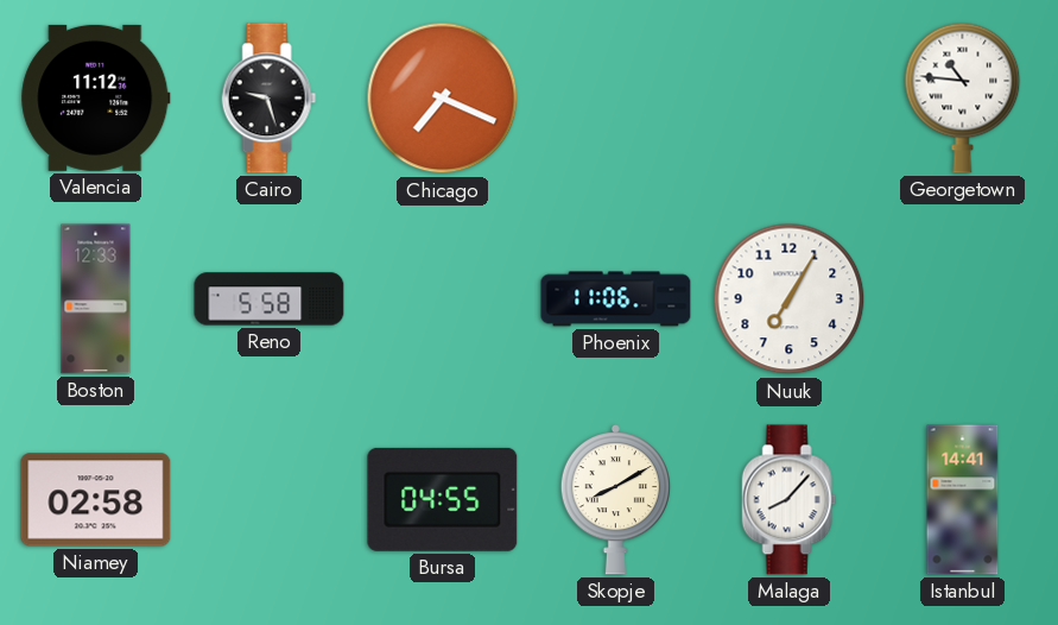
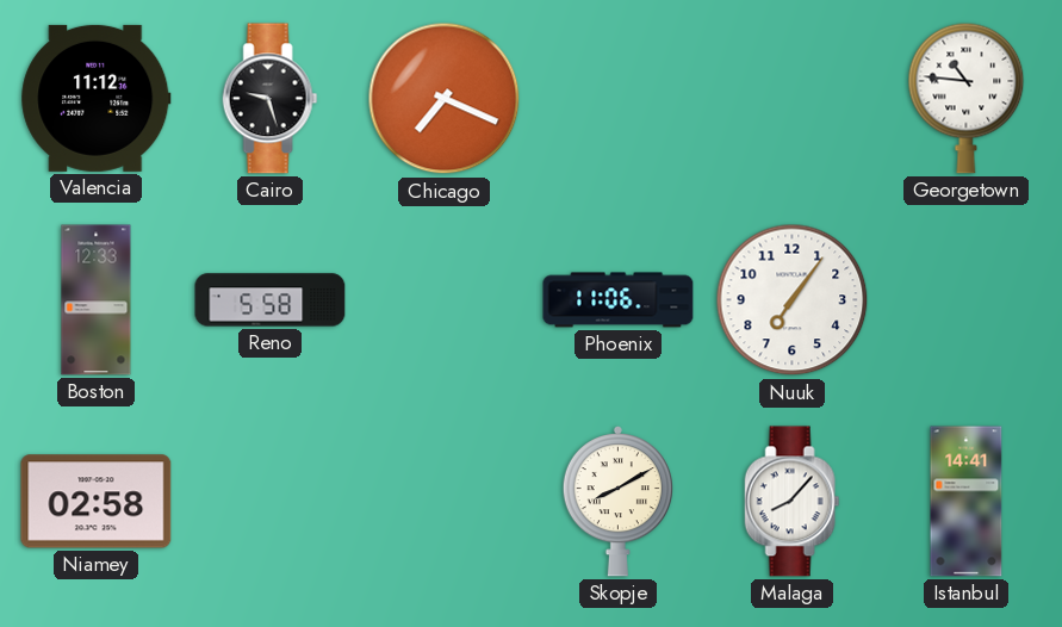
Nuuk: 7:05 -> 7:06
Bursa: 04:55 -> none
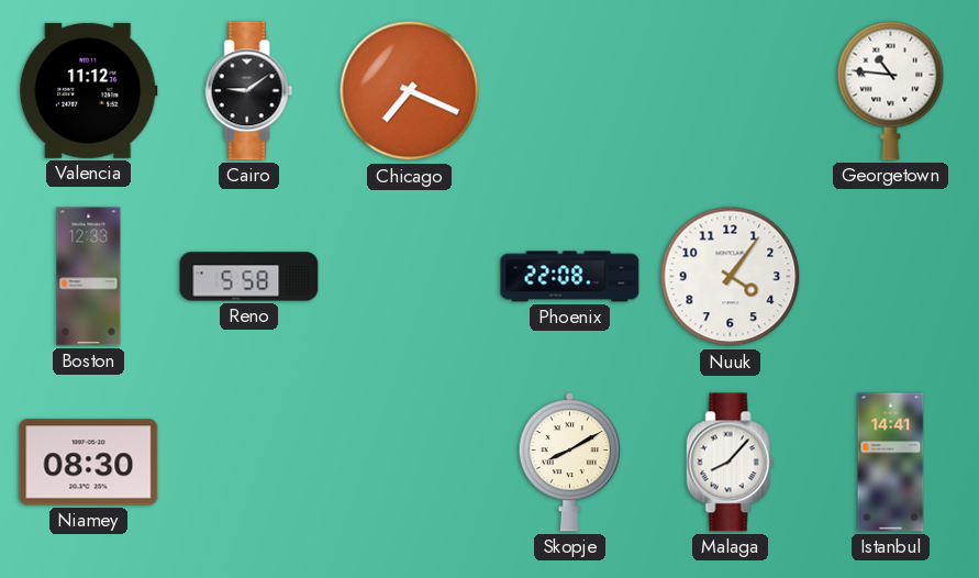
Cairo: 9:27 -> 9:09
Phoenix: 11:06 -> 22:08
Nuuk: 7:06 -> 4:06
Niamey: 02:58 -> 08:30
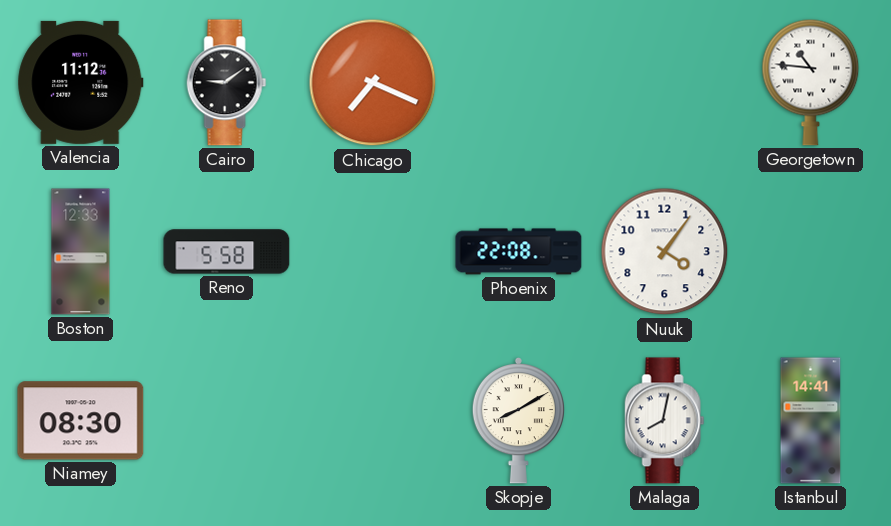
Malaga: 8:07 -> 8:02
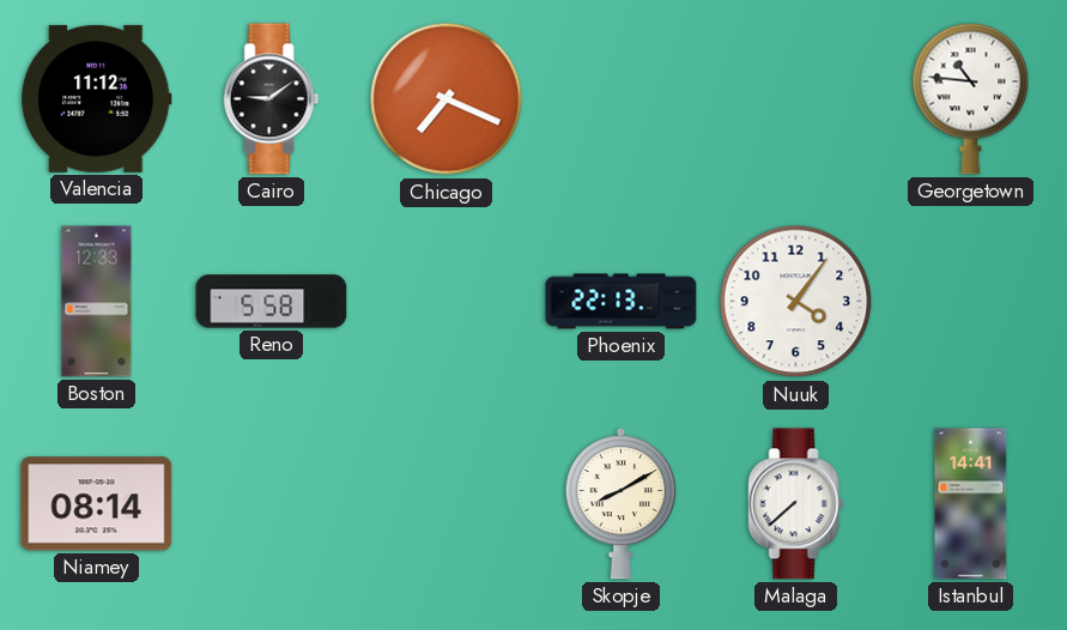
Phoenix: 22:08 -> 22:13
Niamey: 08:30 -> 08:14
Malaga: 8:02 -> 7:38
